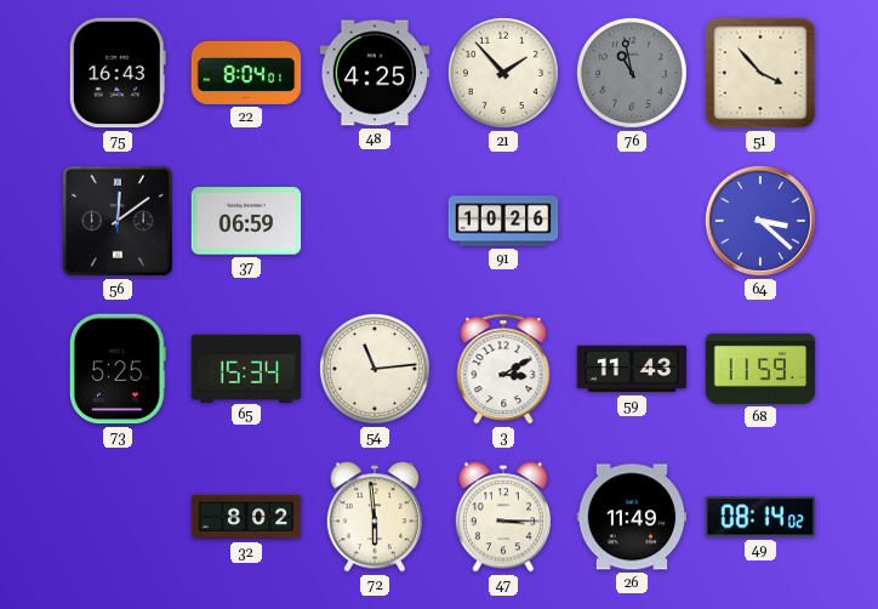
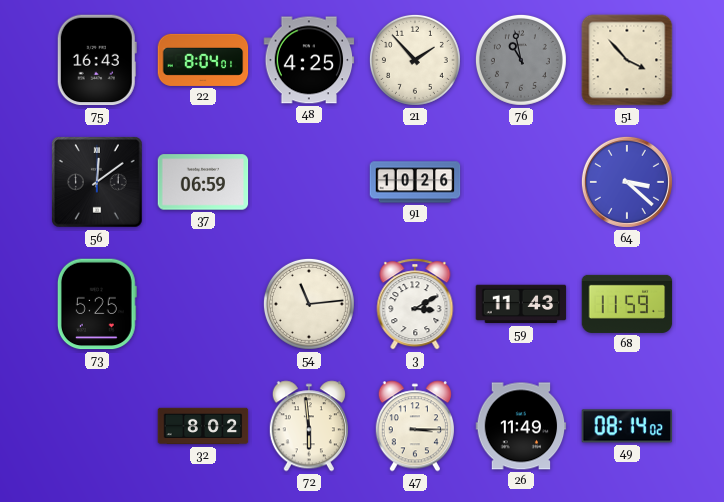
65: 15:34 -> none
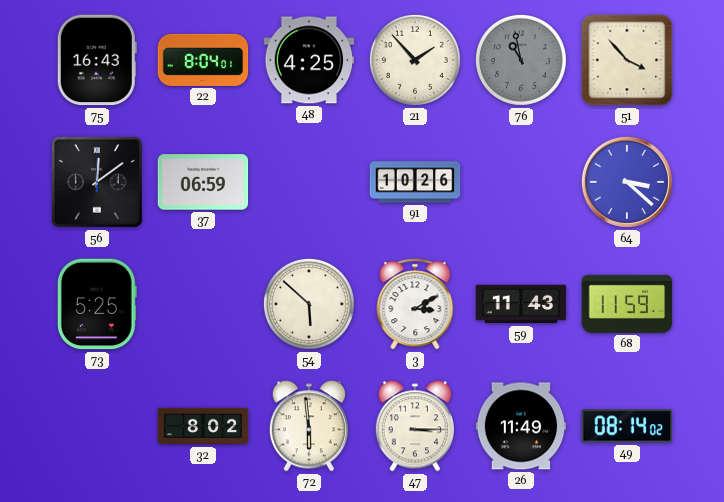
54: 11:14 -> 5:52
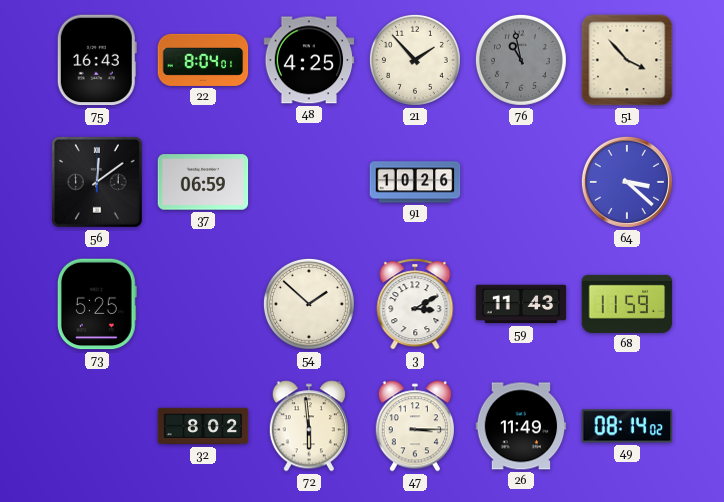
54: 5:52 -> 1:52
